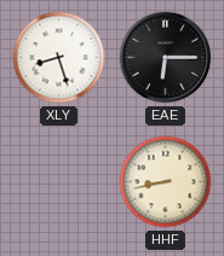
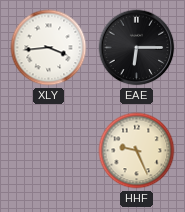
XLY: 8:27 -> 3:44
HHF: 8:43 -> 9:26
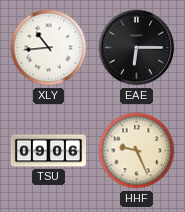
XLY: 3:44 -> 10:44
TSU: none -> 09:06
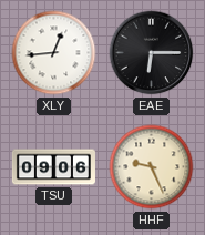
XLY: 10:44 -> 12:44
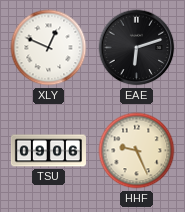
XLY: 12:44 -> 12:49
EAE: 6:15 -> 6:12
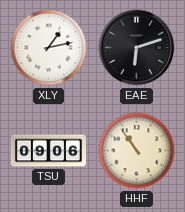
XLY: 12:49 -> 1:13
HHF: 9:26 -> 10:54
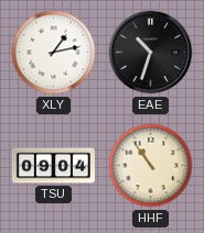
EAE: 6:12 -> 10:33
TSU: 09:06 -> 09:04
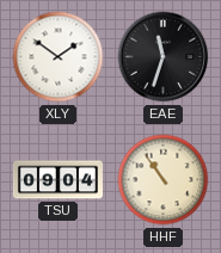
XLY: 1:13 -> 1:51
EAE: 10:33 -> 11:33
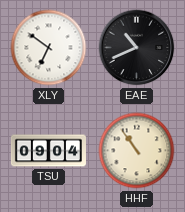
XLY: 1:51 -> 6:51
EAE: 11:33 -> 10:41
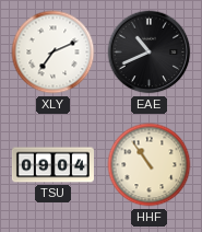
XLY: 6:51 -> 7:11
